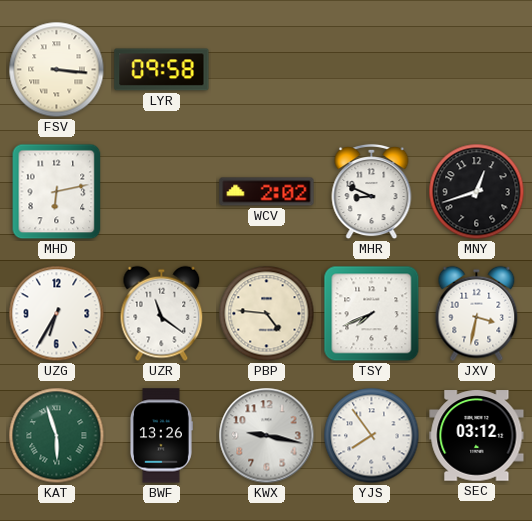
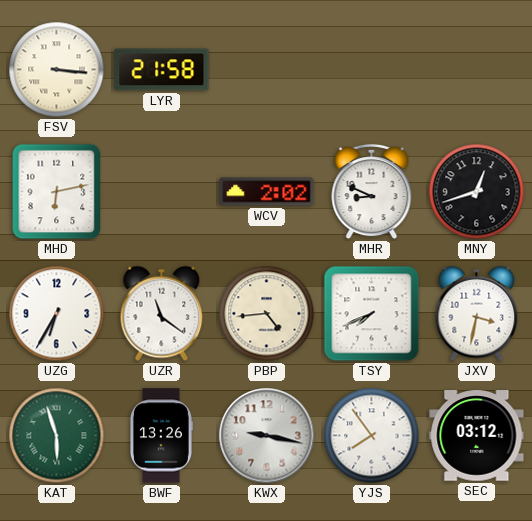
LYR: 09:58 -> 21:58
PBP: 4:46 -> 4:44
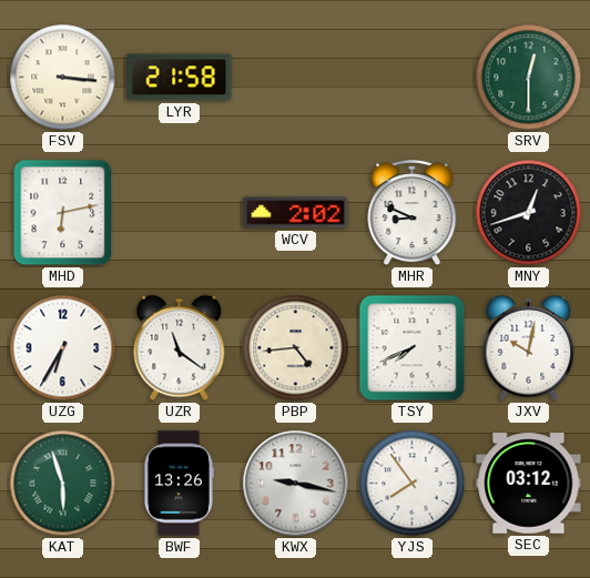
SRV: none -> 12:30
JXV: 3:32 -> 10:02
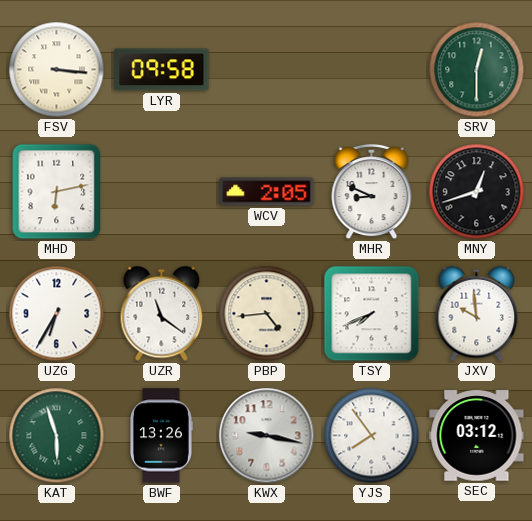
LYR: 21:58 -> 09:58
WCV: 2:02 -> 2:05
JXV: 10:02 -> 9:59
